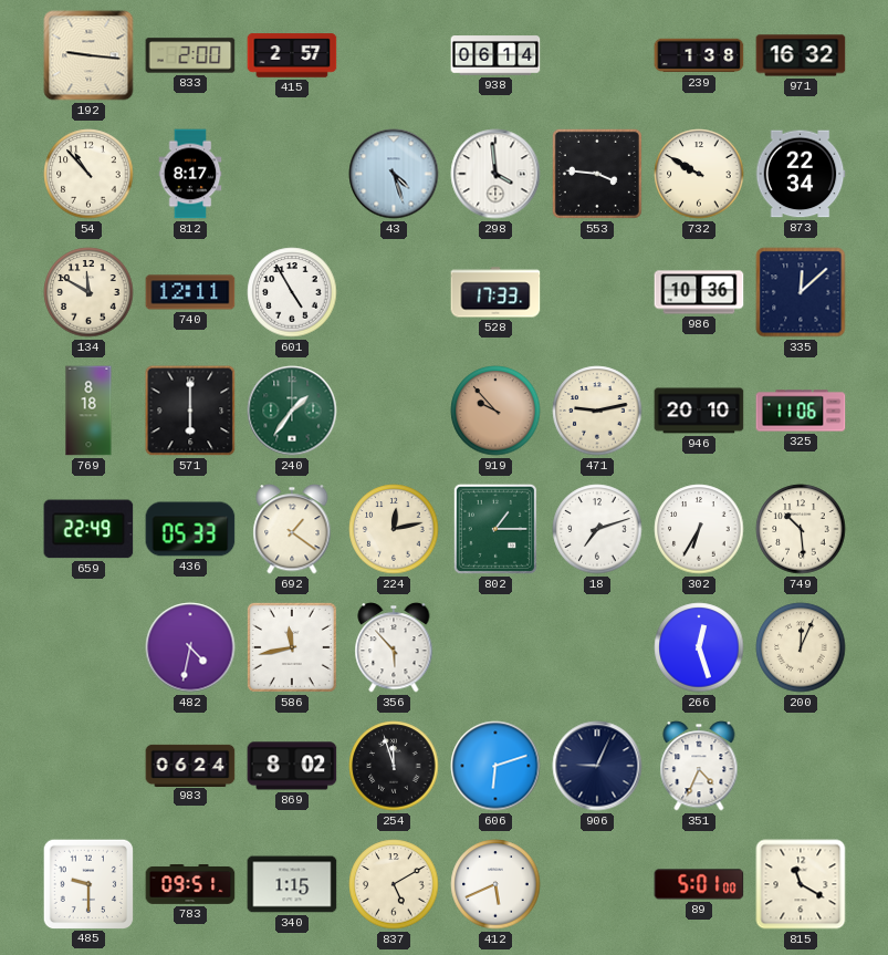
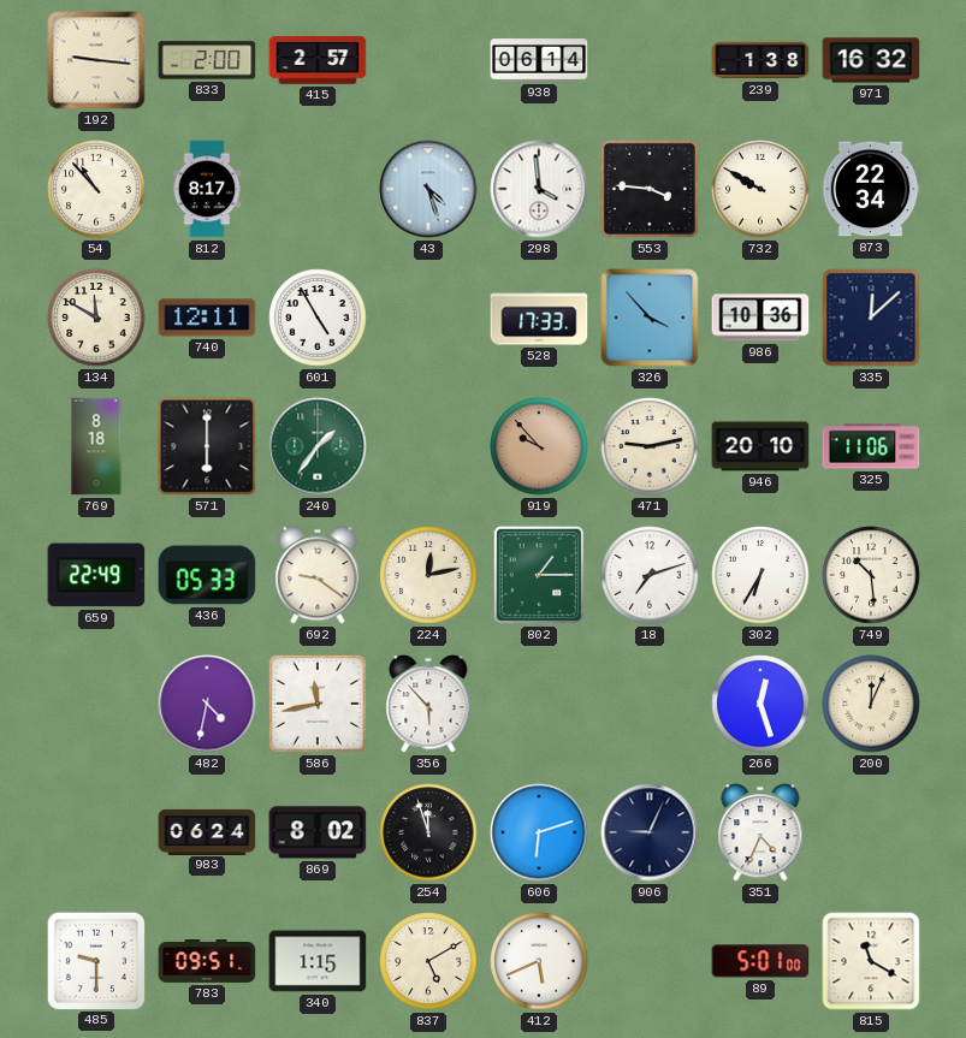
326: none -> 3:53
692: 1:21 -> 9:21
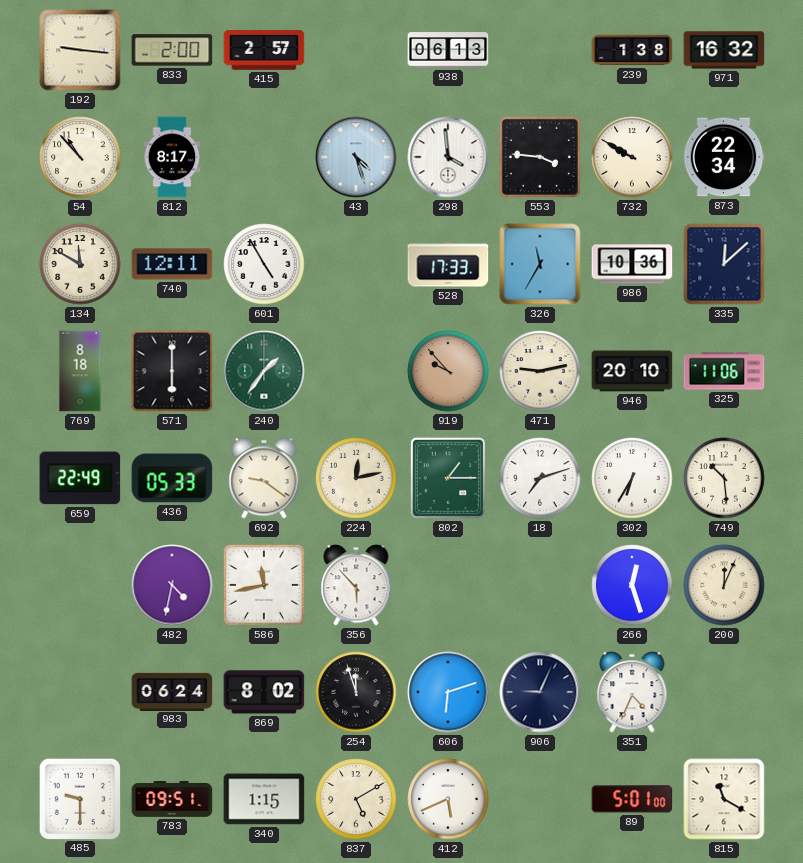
938: 06:14 -> 06:13
326: 3:53 -> 11:35
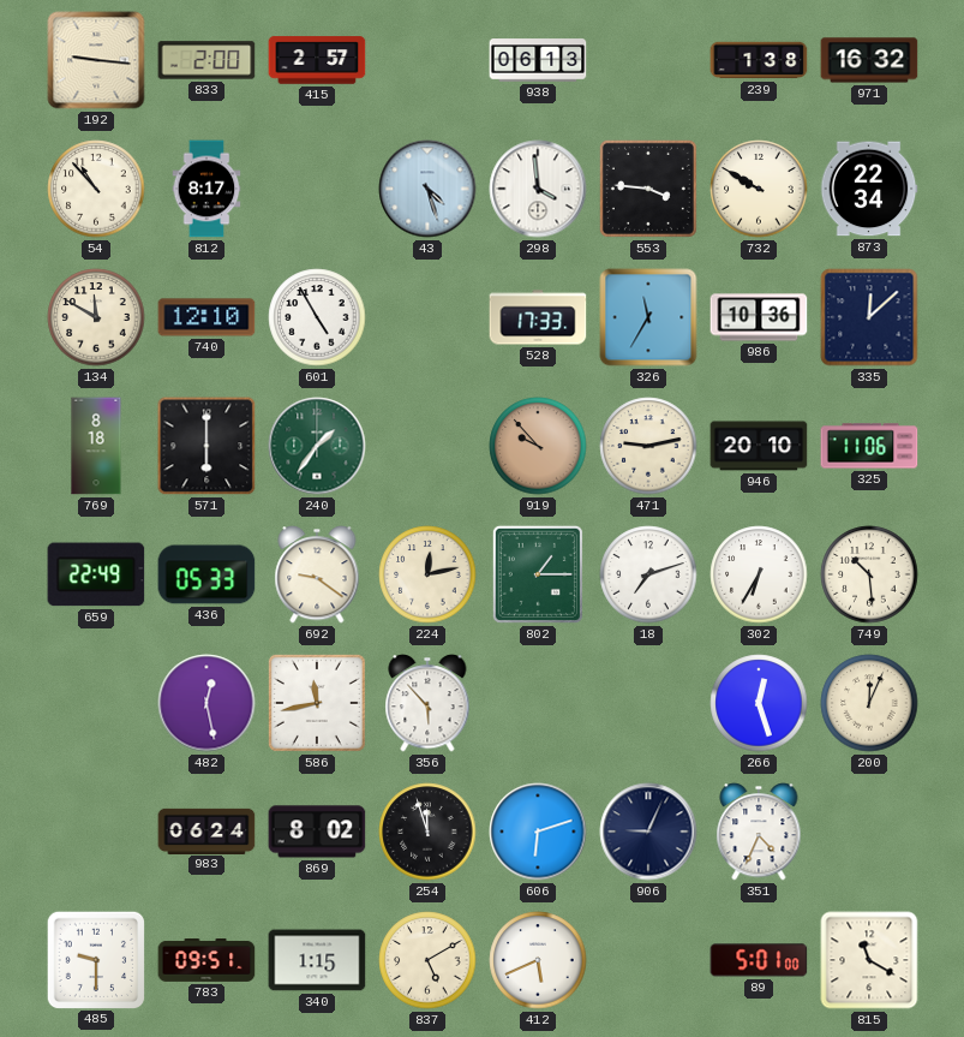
740: 12:11 -> 12:10
482: 4:32 -> 12:28
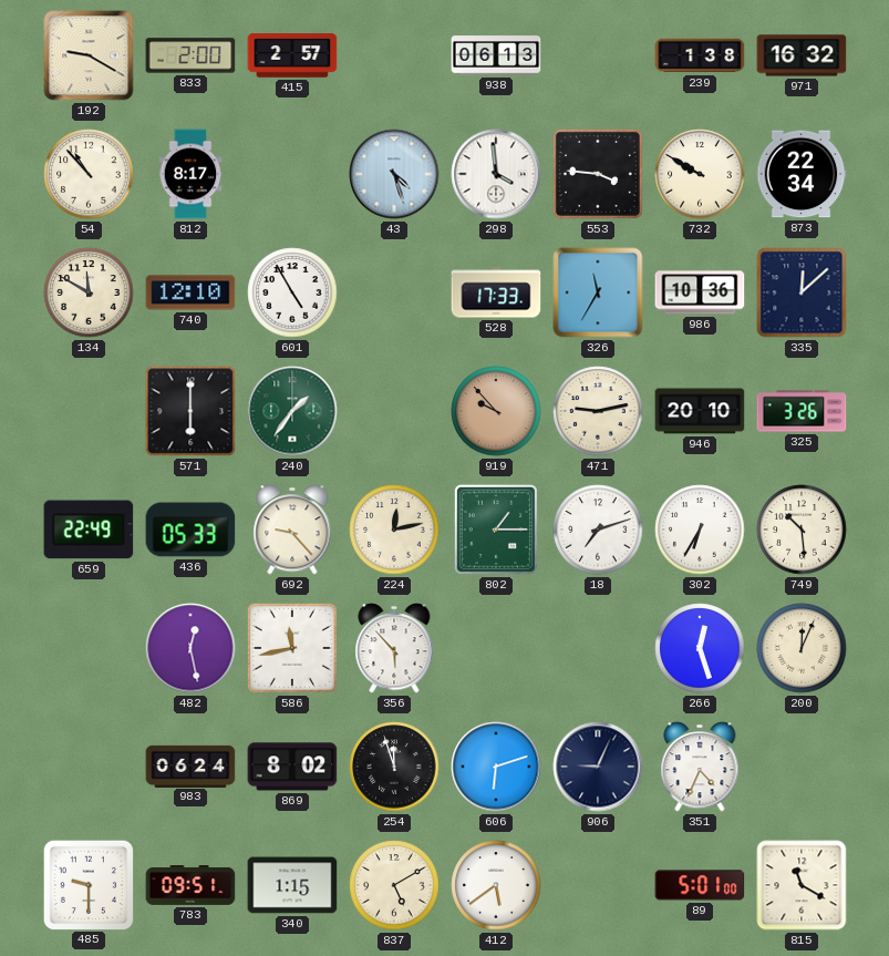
192: 9:16 -> 9:20
769: 8:18 -> none
325: 11:06 -> 3:26
692: 9:21 -> 9:23
412: 5:41 -> 5:39
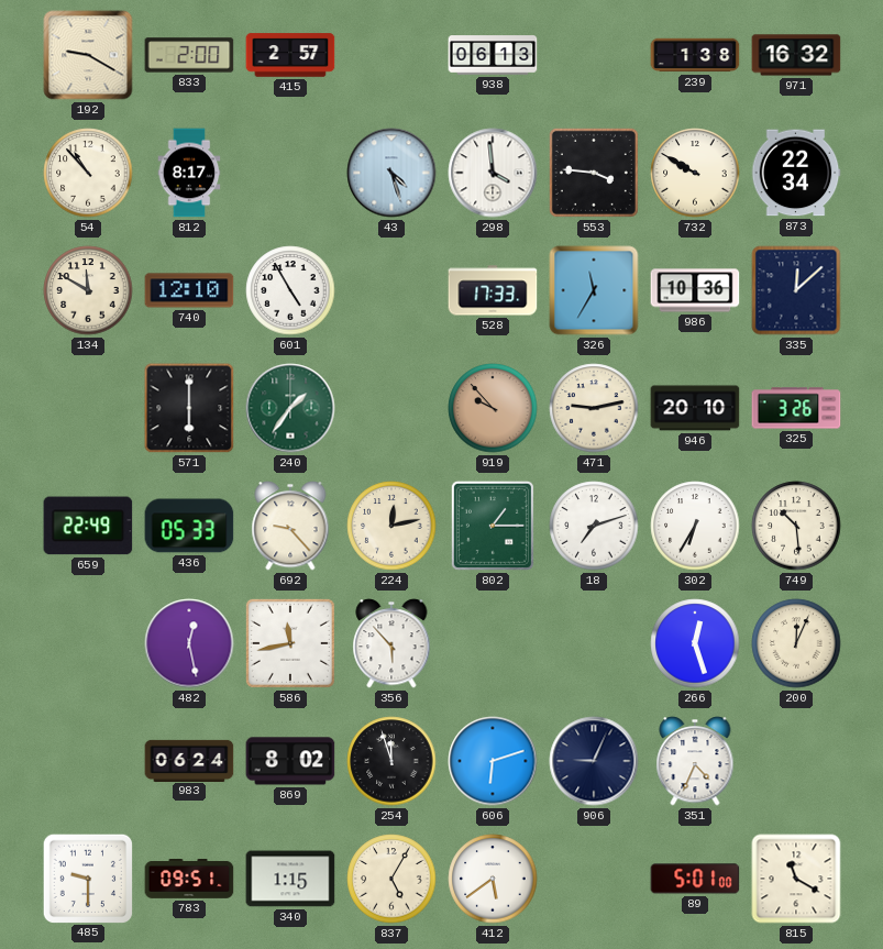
837: 5:10 -> 5:05
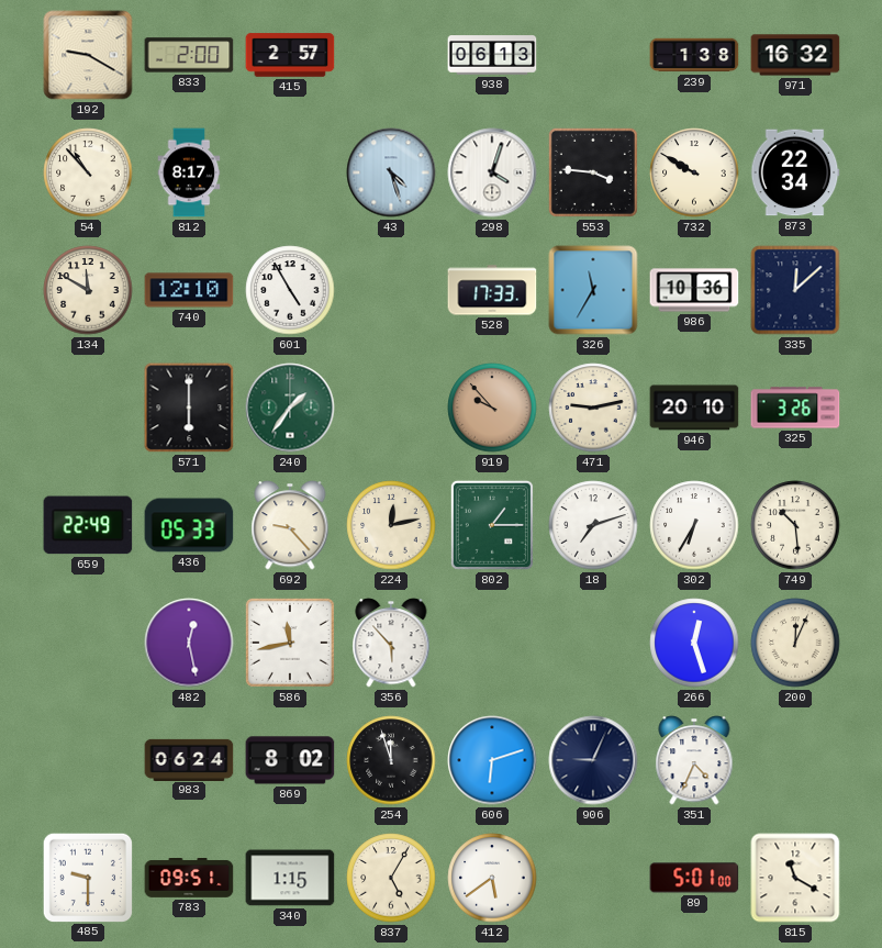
298: 3:59 -> 4:03
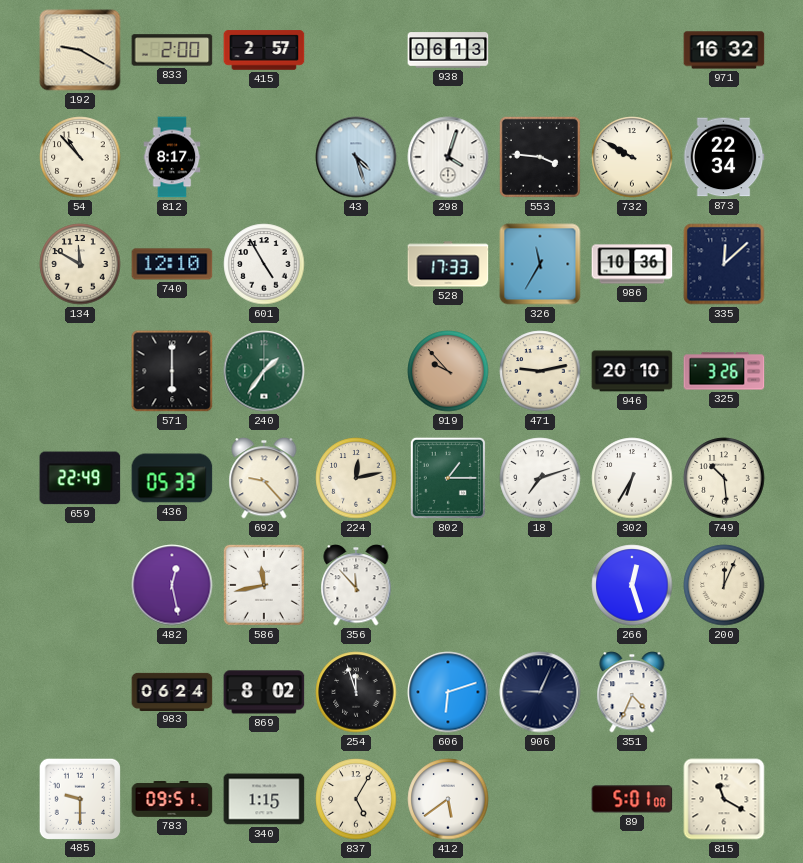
239: 1:38 -> none
356: 5:53 -> 11:53
